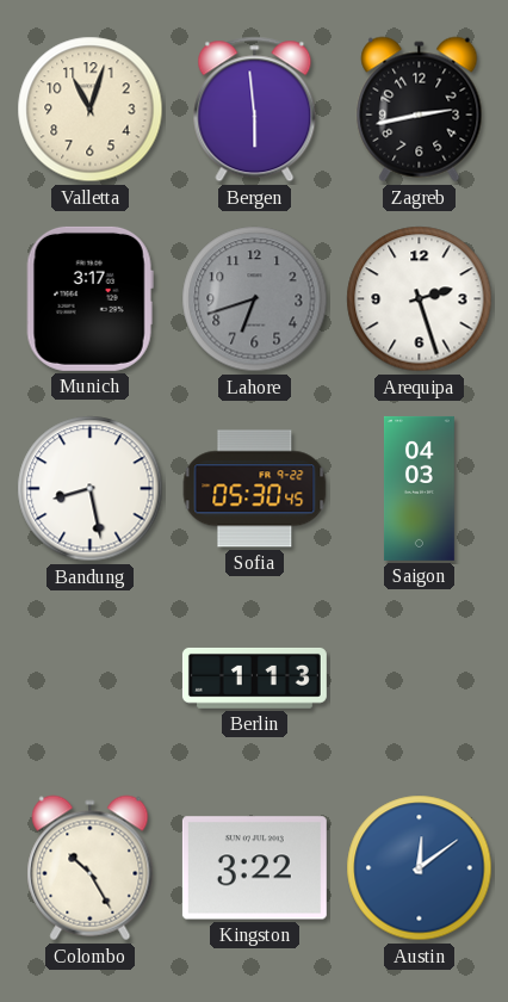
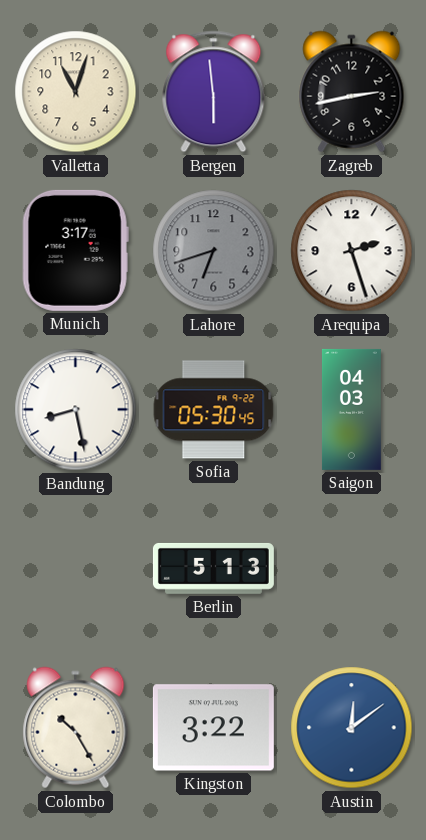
Berlin: 1:13 -> 5:13
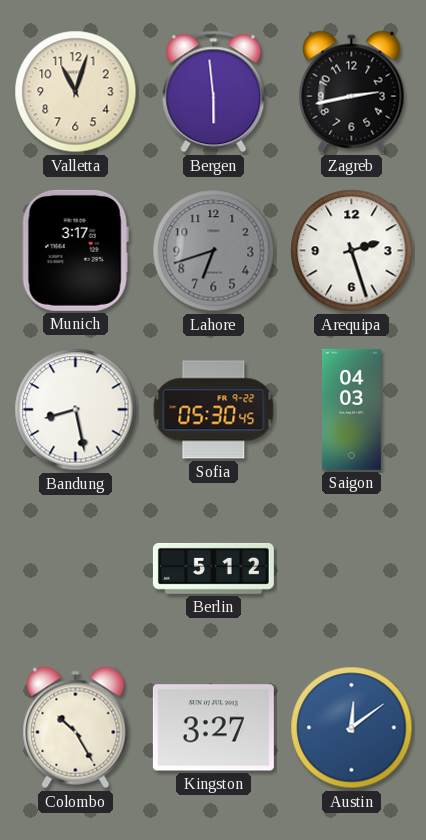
Berlin: 5:13 -> 5:12
Kingston: 3:22 -> 3:27
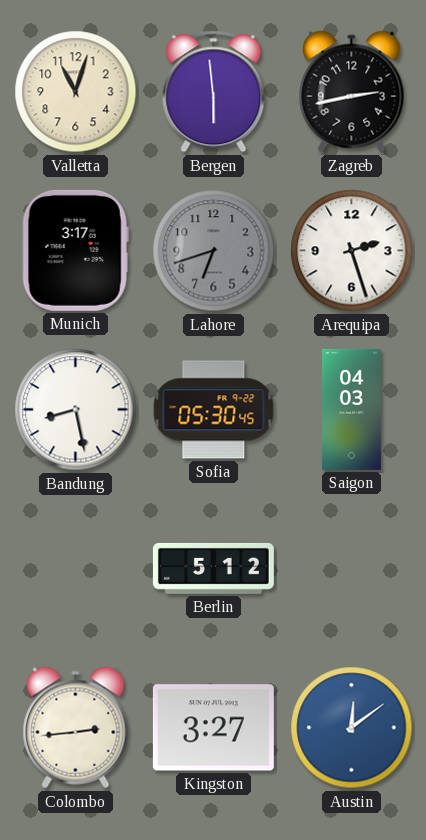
Colombo: 10:25 -> 2:44
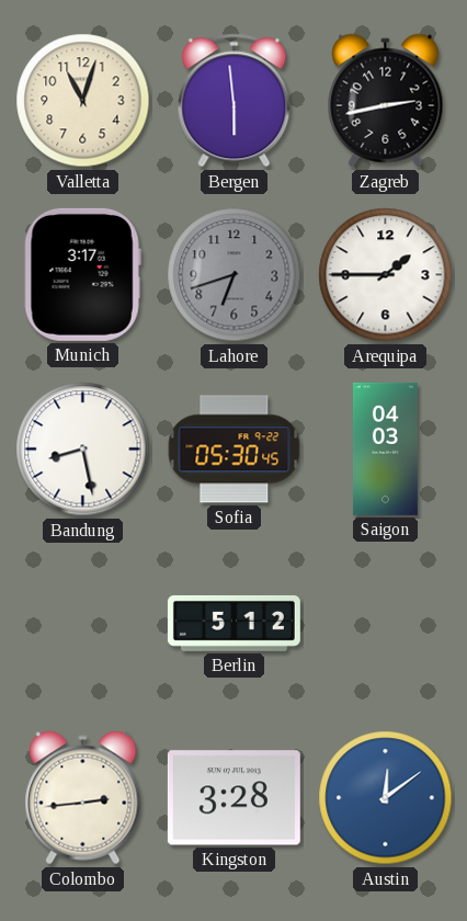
Arequipa: 2:27 -> 1:45
Kingston: 3:27 -> 3:28
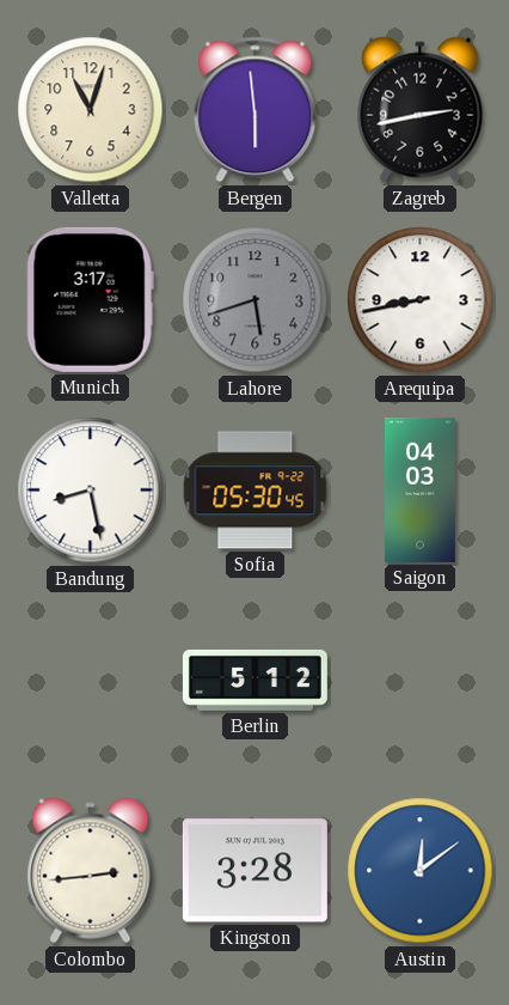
Lahore: 6:42 -> 5:42
Arequipa: 1:45 -> 8:43
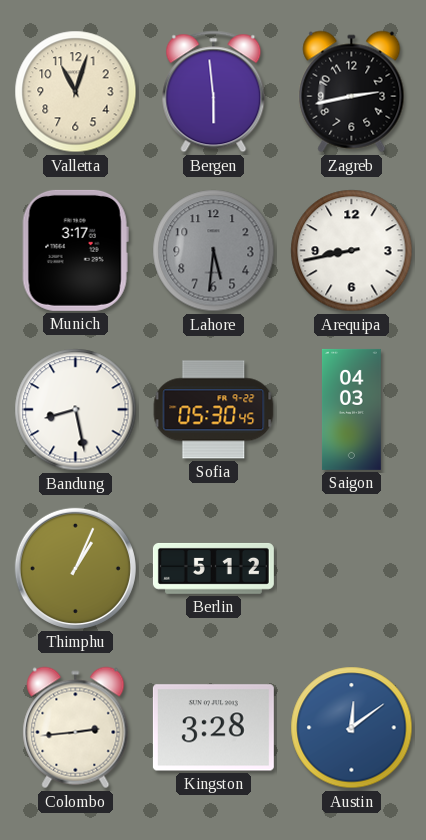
Lahore: 5:42 -> 5:31
Thimphu: none -> 1:04
